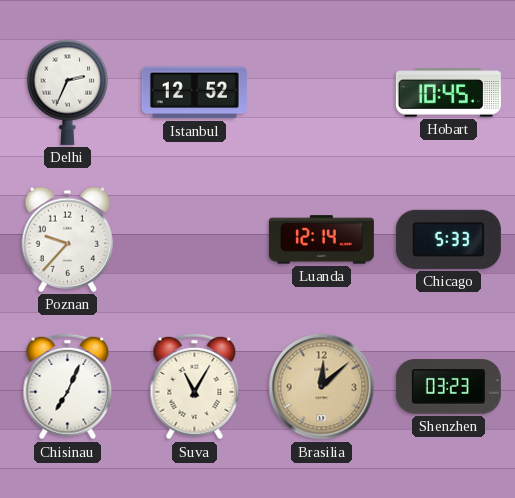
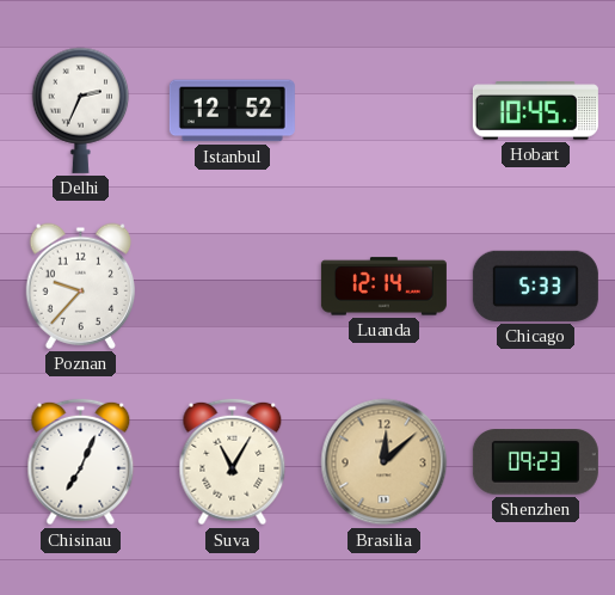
Shenzhen: 03:23 -> 09:23
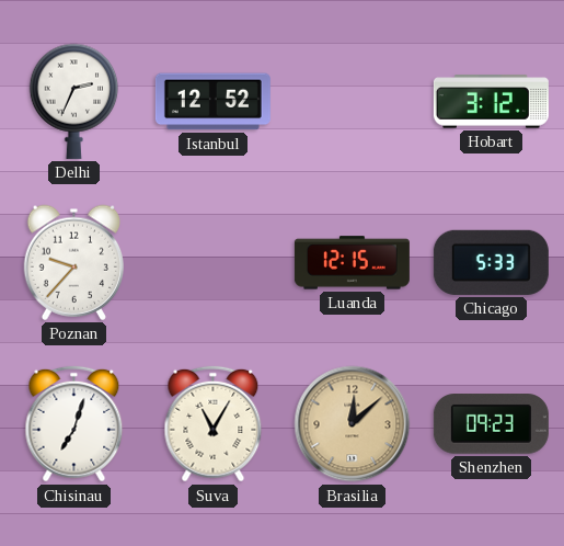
Hobart: 10:45 -> 3:12
Luanda: 12:14 -> 12:15
Chisinau: 7:04 -> 7:03
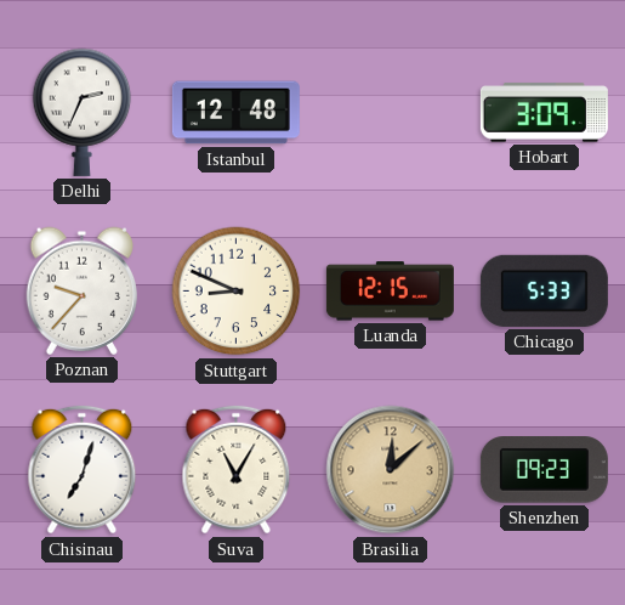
Istanbul: 12:52 -> 12:48
Hobart: 3:12 -> 3:09
Stuttgart: none -> 8:49
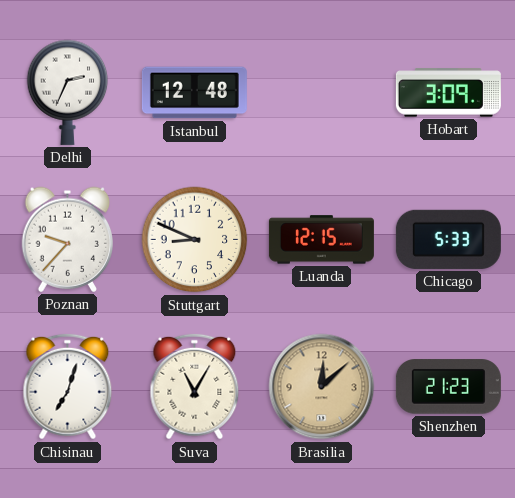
Shenzhen: 09:23 -> 21:23
